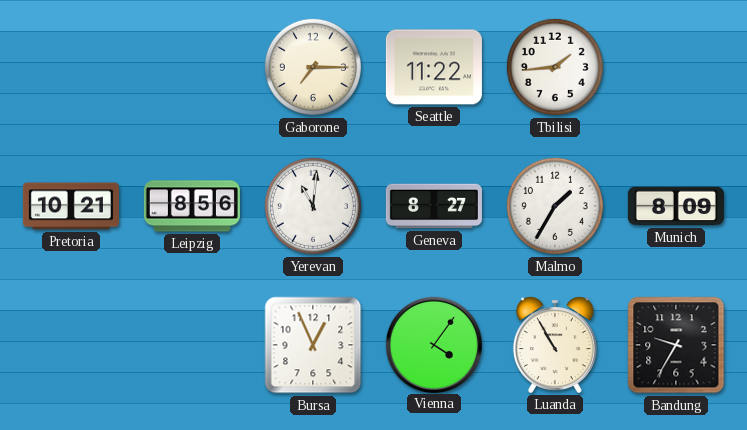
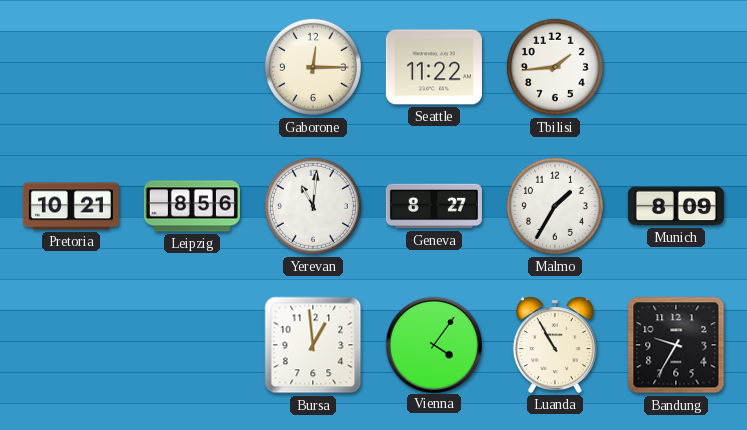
Gaborone: 7:15 -> 12:15
Bursa: 12:56 -> 12:59
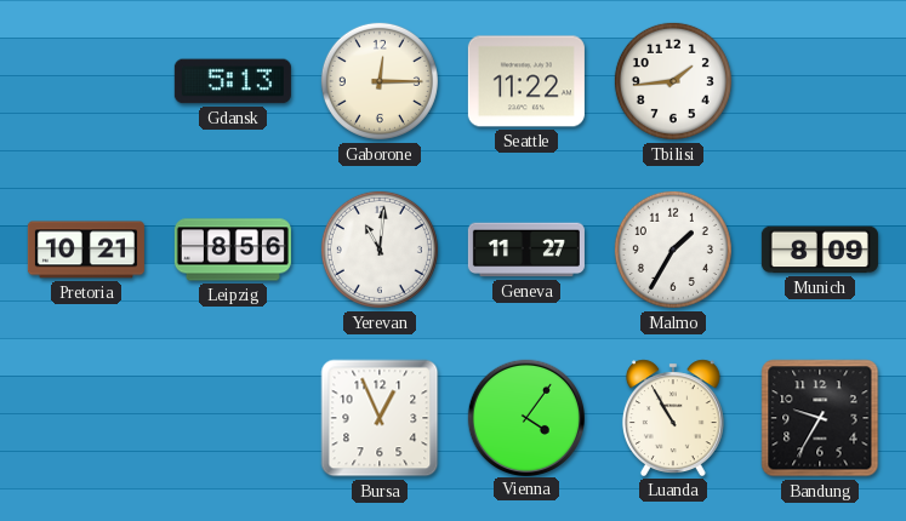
Gdansk: none -> 5:13
Geneva: 8:27 -> 11:27
Bursa: 12:59 -> 12:56
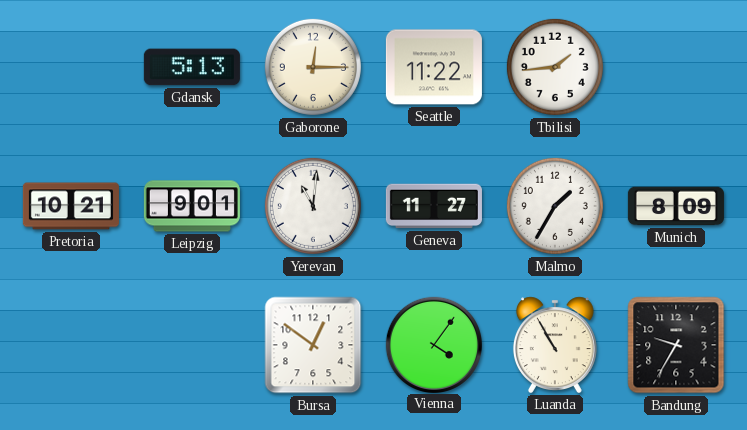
Leipzig: 8:56 -> 9:01
Bursa: 12:56 -> 12:51
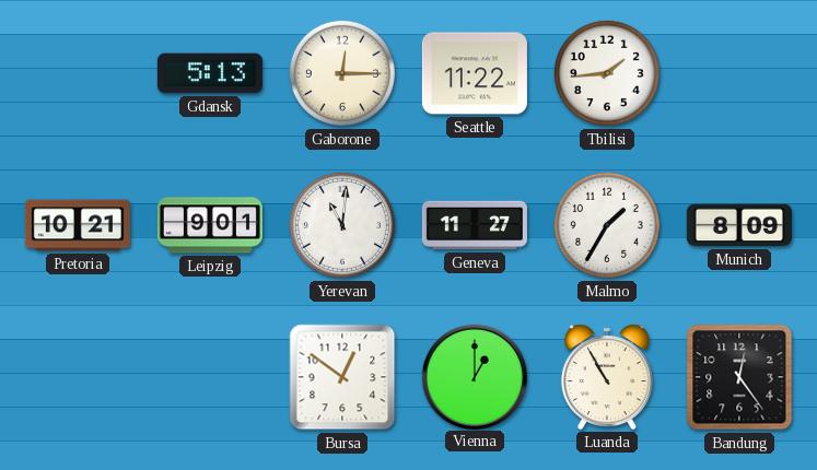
Vienna: 4:06 -> 1:00
Bandung: 9:35 -> 12:24
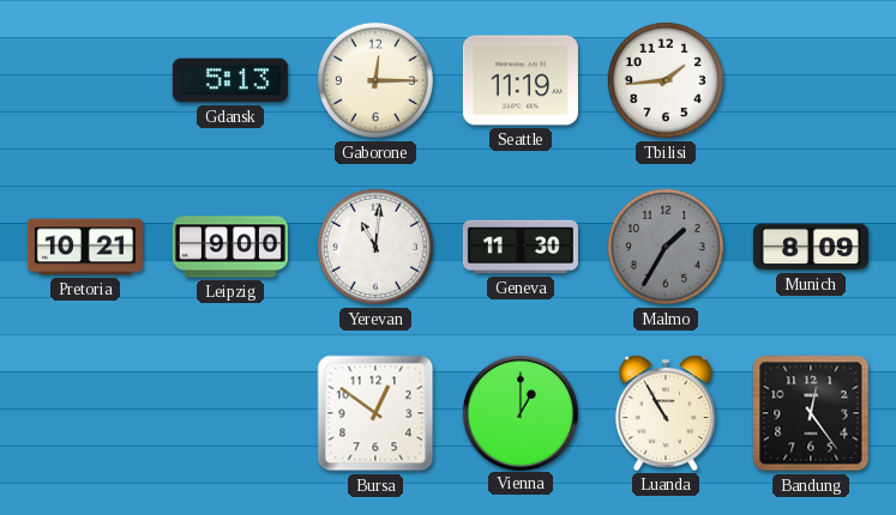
Seattle: 11:22 -> 11:19
Leipzig: 9:01 -> 9:00
Geneva: 11:27 -> 11:30
Malmo dial: white -> grey
